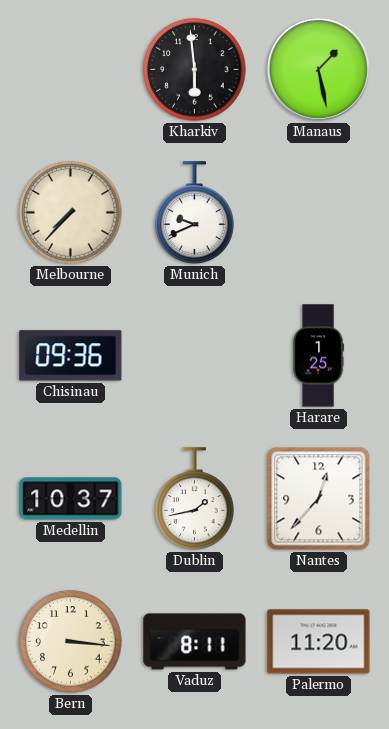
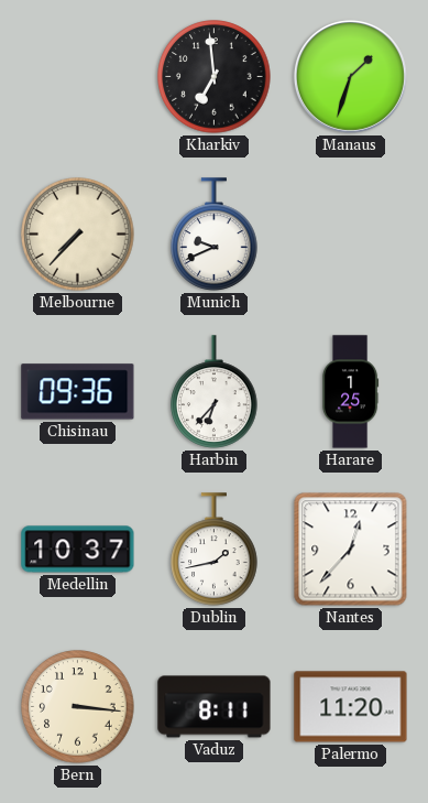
Kharkiv: 5:59 -> 6:59
Manaus: 1:28 -> 1:33
Harbin: none -> 6:37
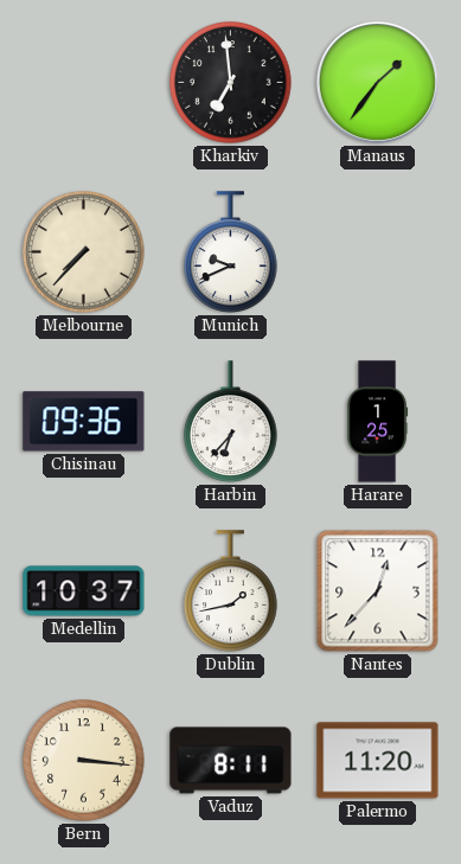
Manaus: 1:33 -> 1:36
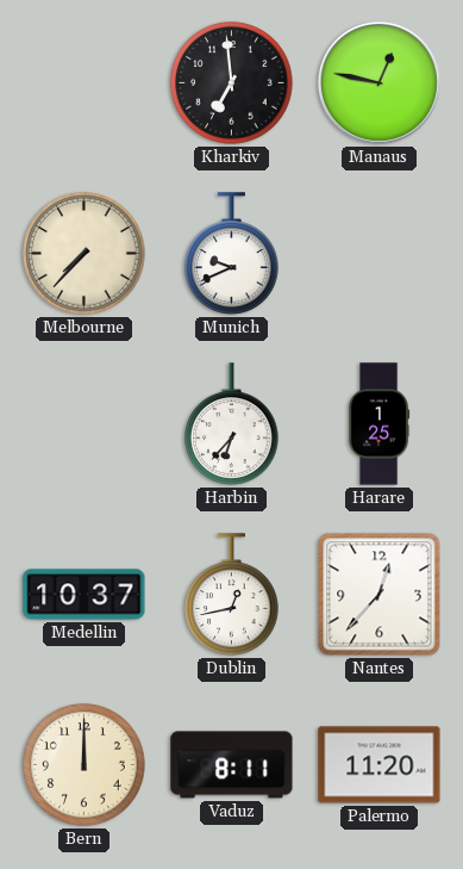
Manaus: 1:36 -> 12:47
Chisinau: 09:36 -> none
Dublin: 1:43 -> 12:43
Bern: 3:16 -> 12:00
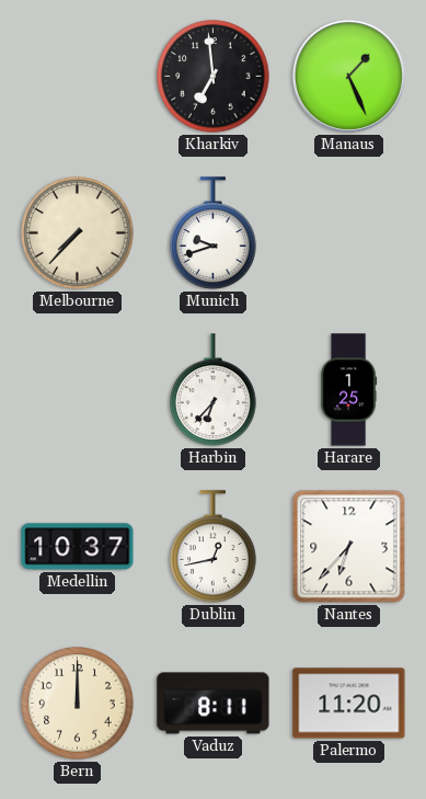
Manaus: 12:47 -> 1:26
Munich: 9:41 -> 9:42
Nantes: 12:37 -> 6:37
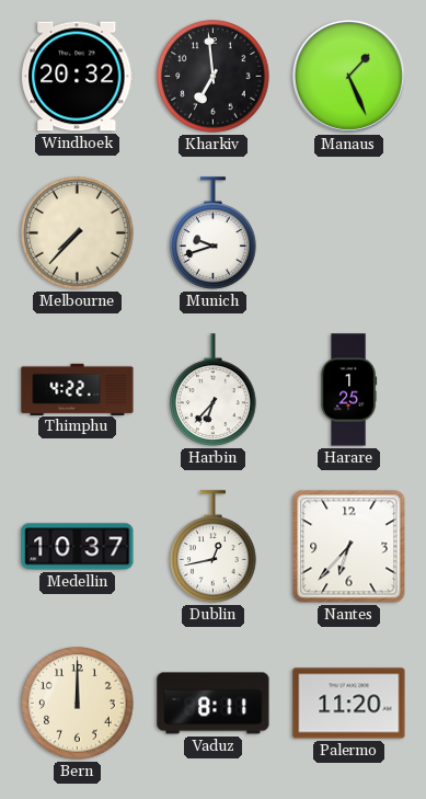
Windhoek: none -> 20:32
Thimphu: none -> 4:22
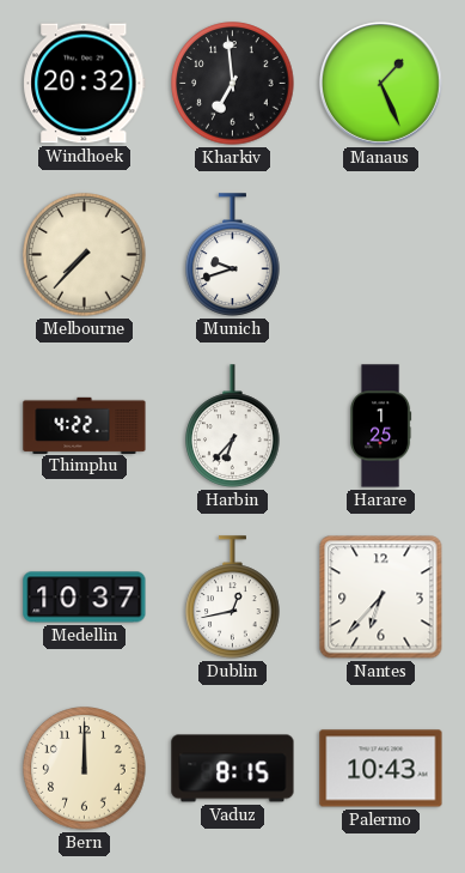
Vaduz: 8:11 -> 8:15
Palermo: 11:20 -> 10:43
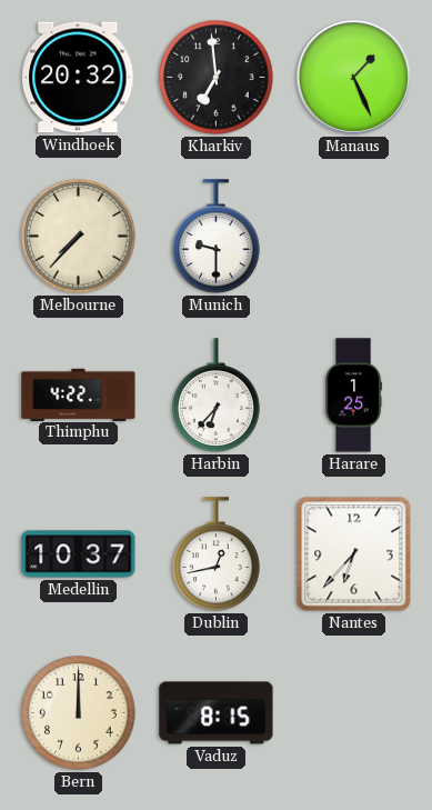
Munich: 9:42 -> 9:30
Palermo: 10:43 -> none
